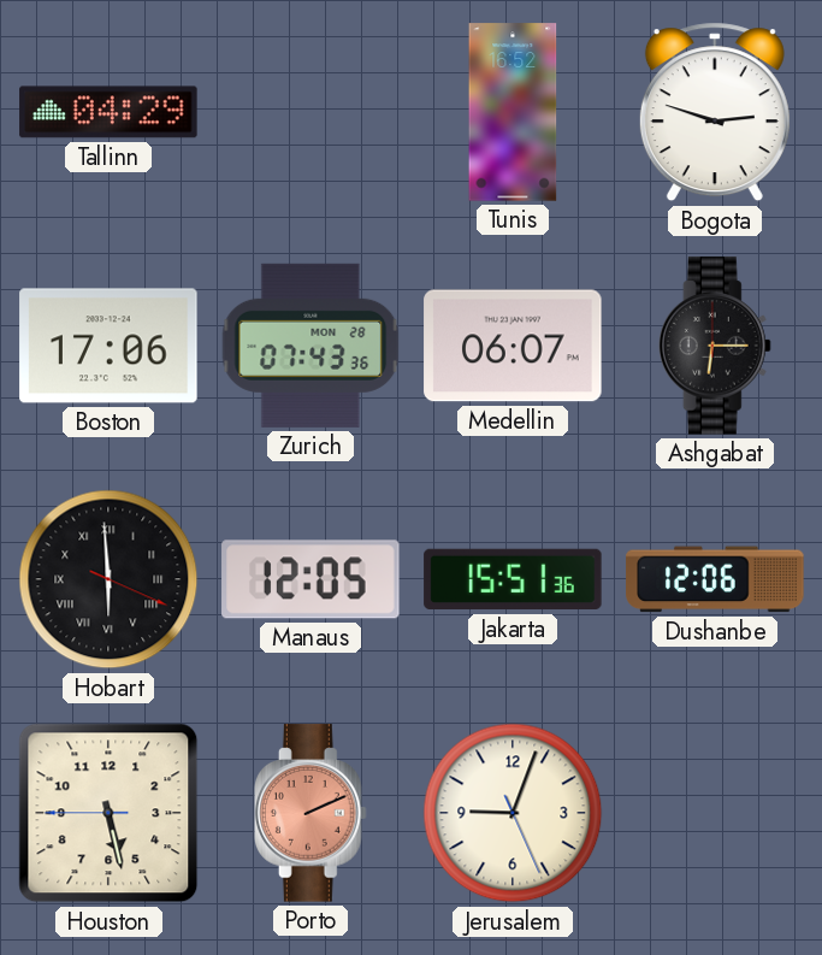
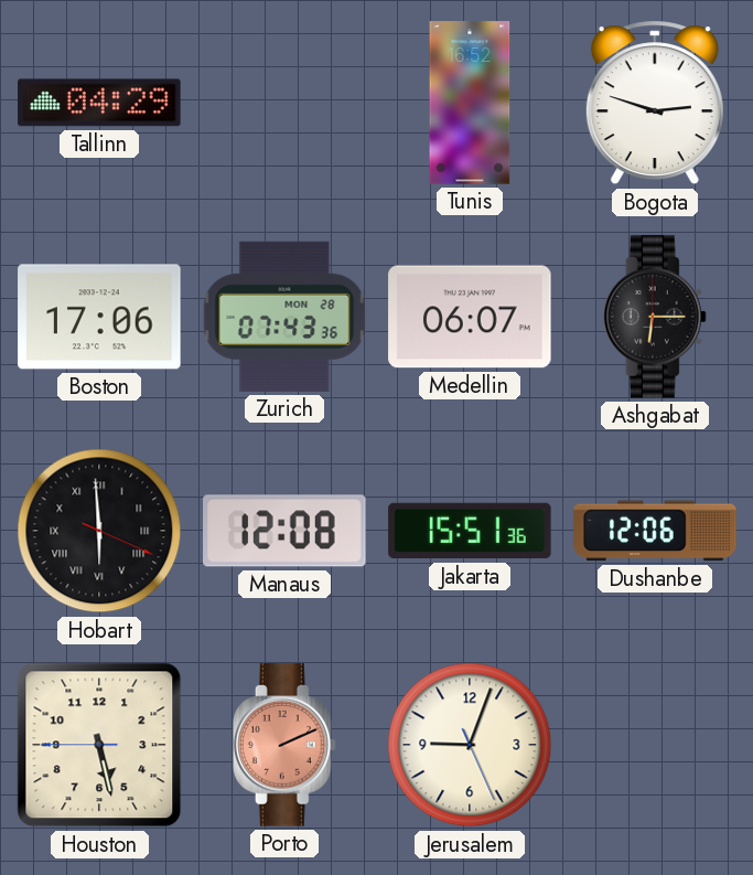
Manaus: 12:05 -> 12:08
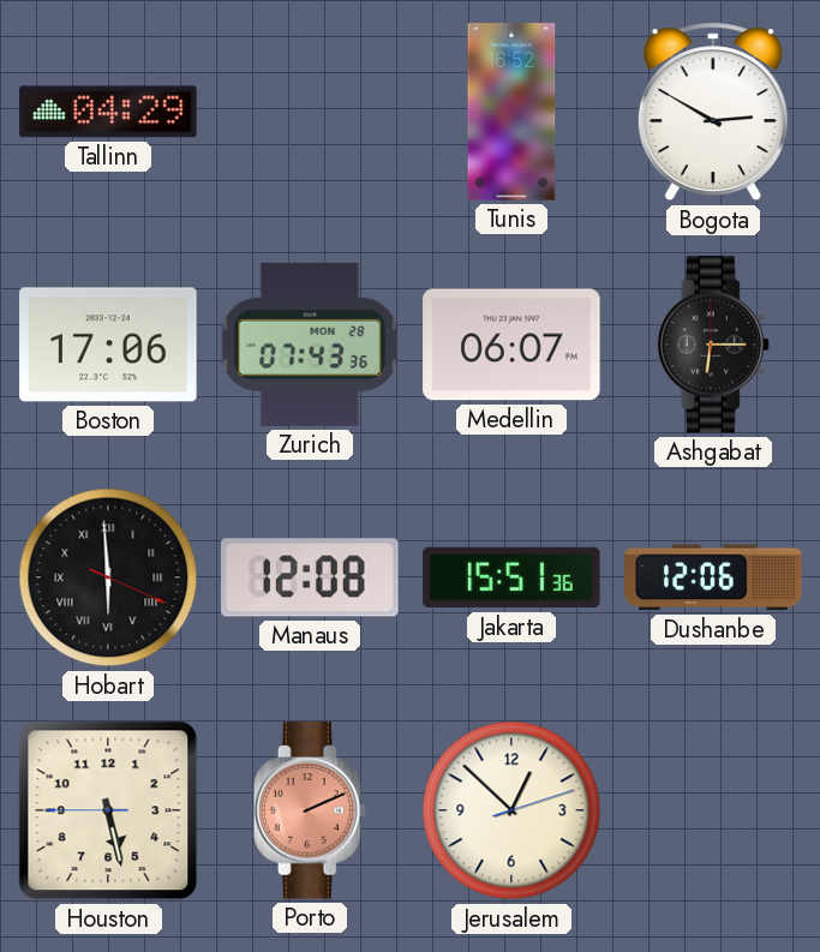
Bogota: 2:48 -> 2:50
Jerusalem: 9:03 -> 12:52
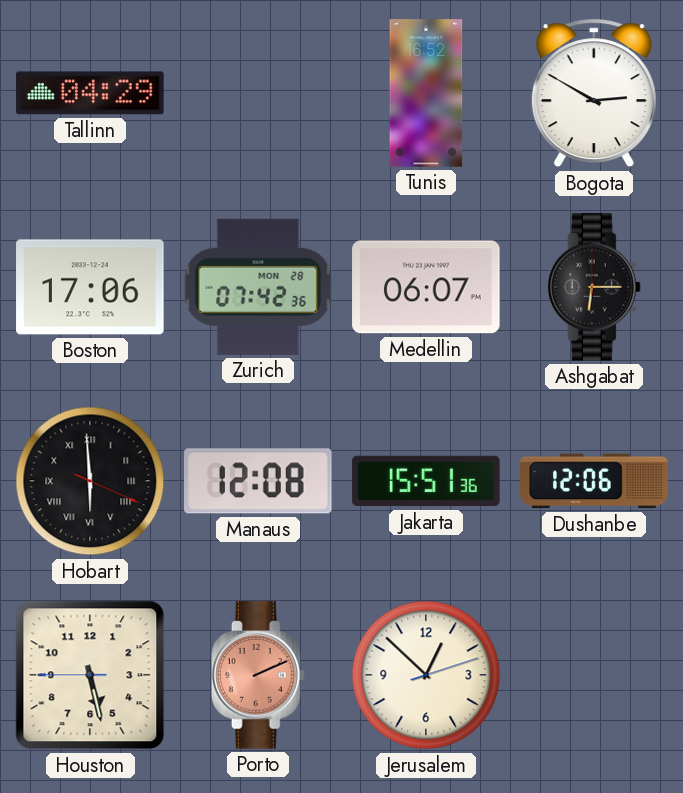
Zurich: 07:43 -> 07:42
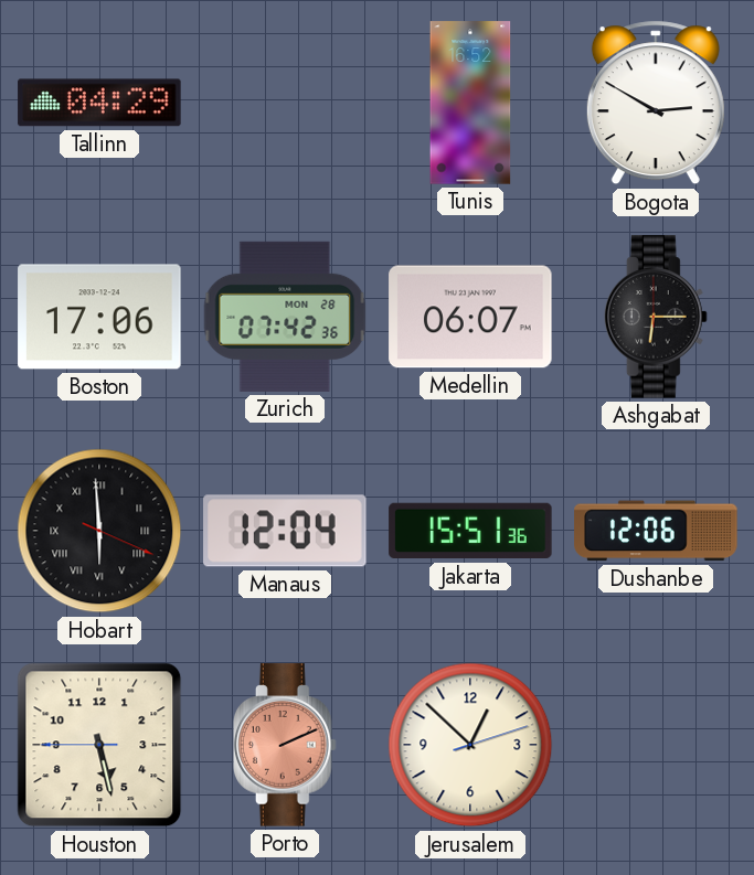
Manaus: 12:08 -> 12:04
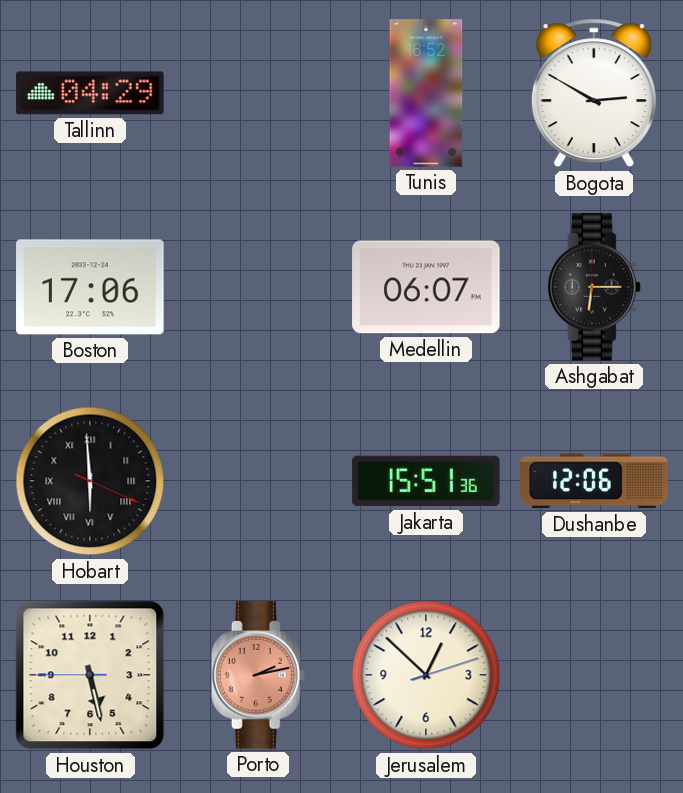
Zurich: 07:42 -> none
Manaus: 12:04 -> none
Porto: 2:11 -> 2:13
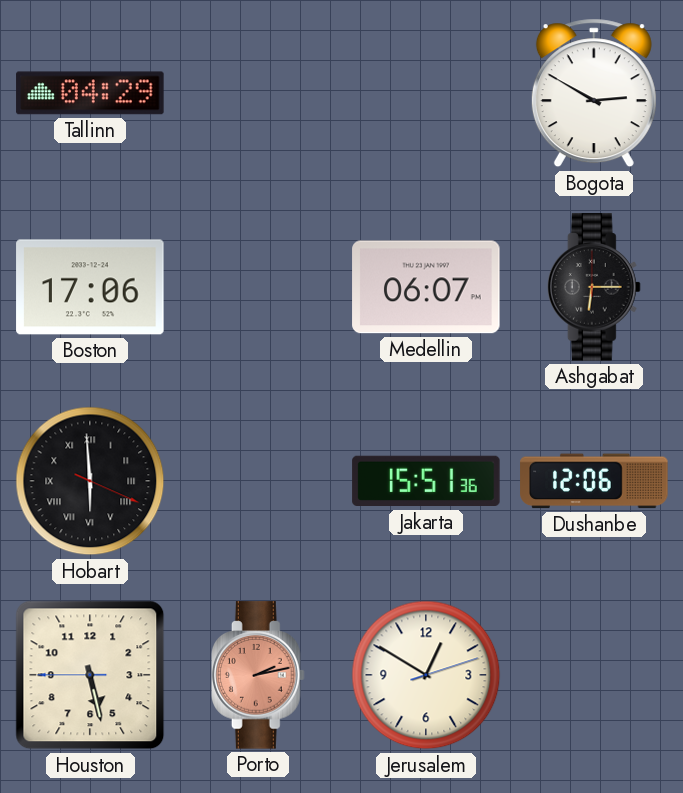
Tunis: 16:52 -> none
Jerusalem: 12:52 -> 12:50
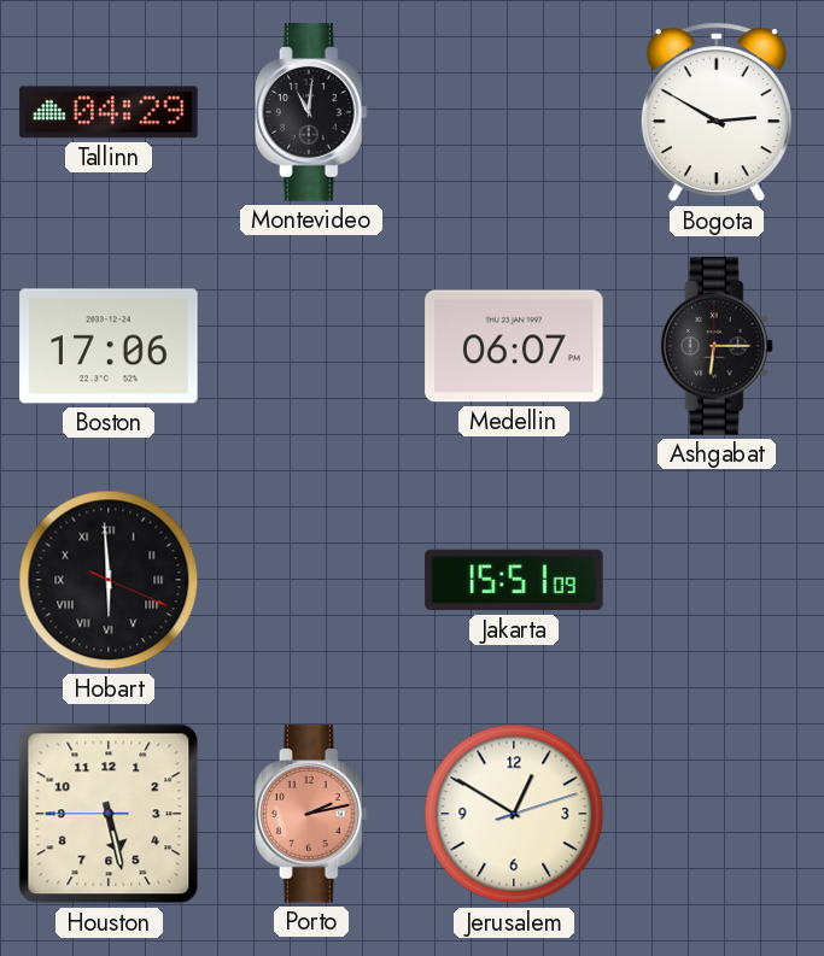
Montevideo: none -> 11:01
Jakarta: 15:51:36 -> 15:51:09
Dushanbe: 12:06 -> none
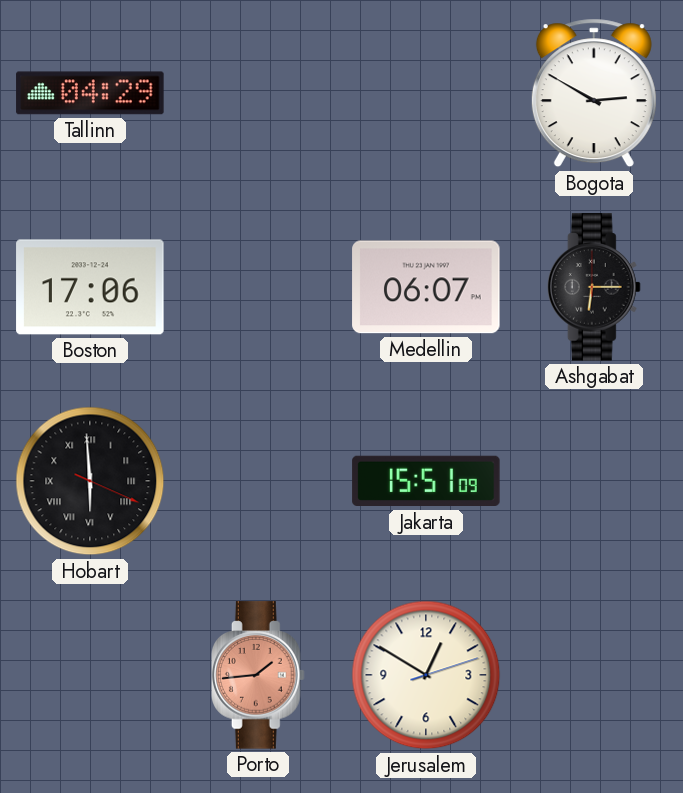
Montevideo: 11:01 -> none
Houston: 5:27 -> none
Porto: 2:13 -> 1:44
